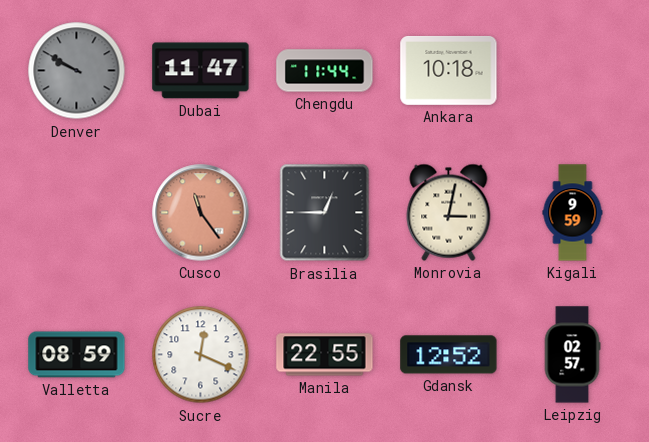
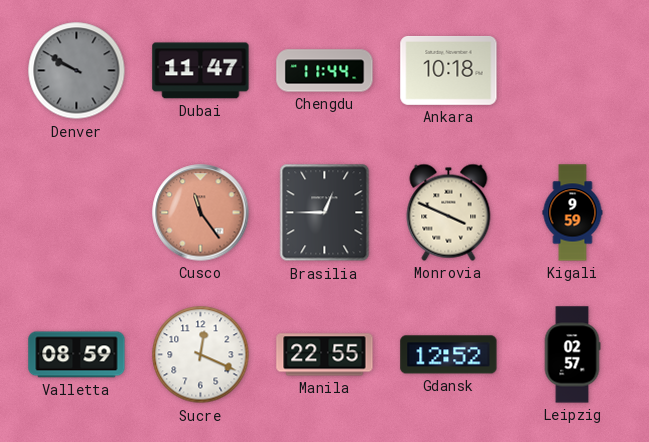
Monrovia: 3:02 -> 3:49
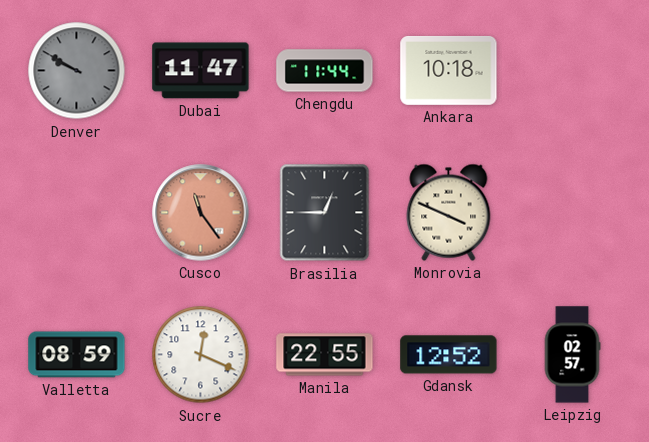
Kigali: 9:59 -> none
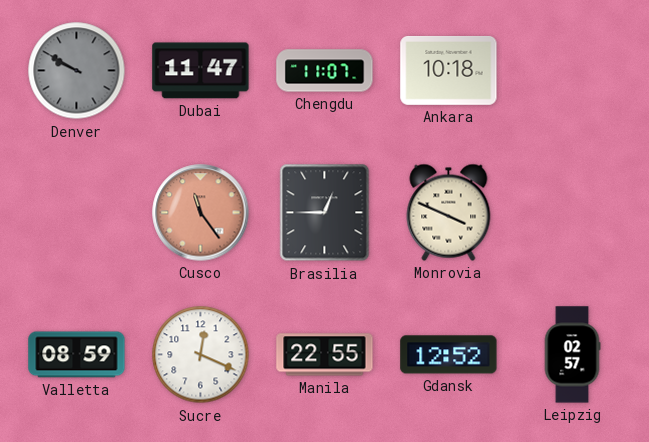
Chengdu: 11:44 -> 11:07
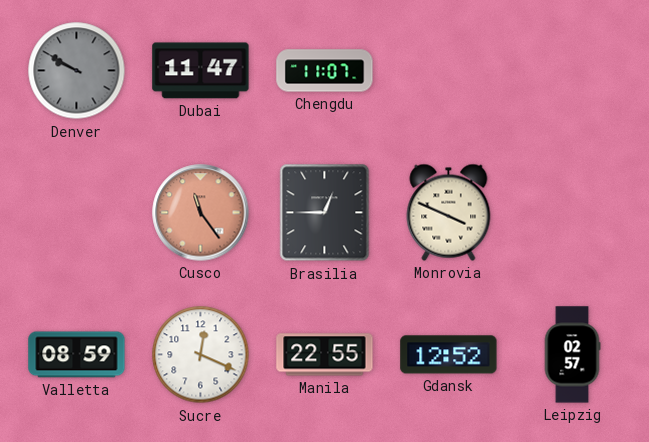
Ankara: 10:18 -> none
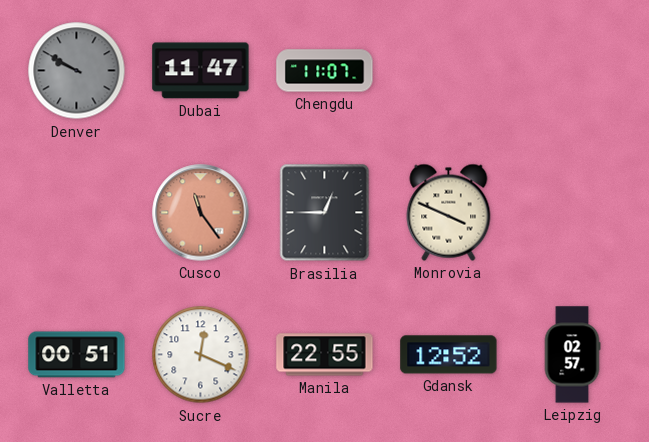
Valletta: 08:59 -> 00:51
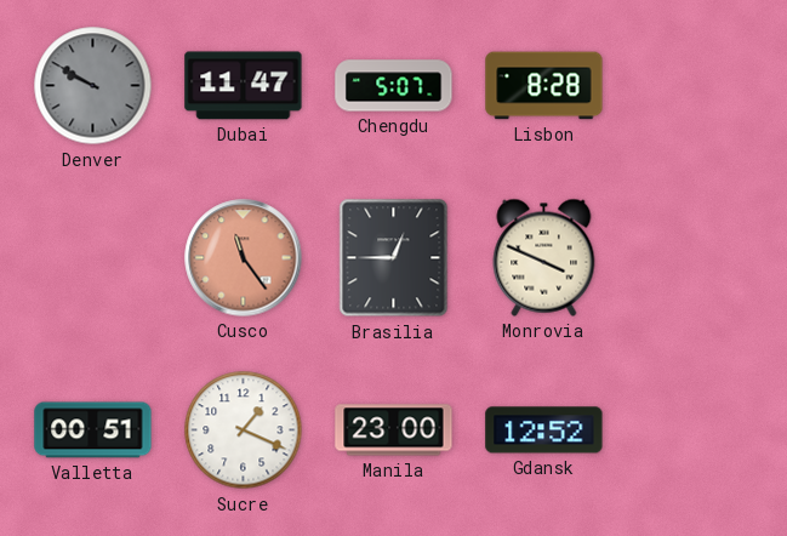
Chengdu: 11:07 -> 5:07
Lisbon: none -> 8:28
Sucre: 12:19 -> 1:19
Manila: 22:55 -> 23:00
Leipzig: 02:57 -> none
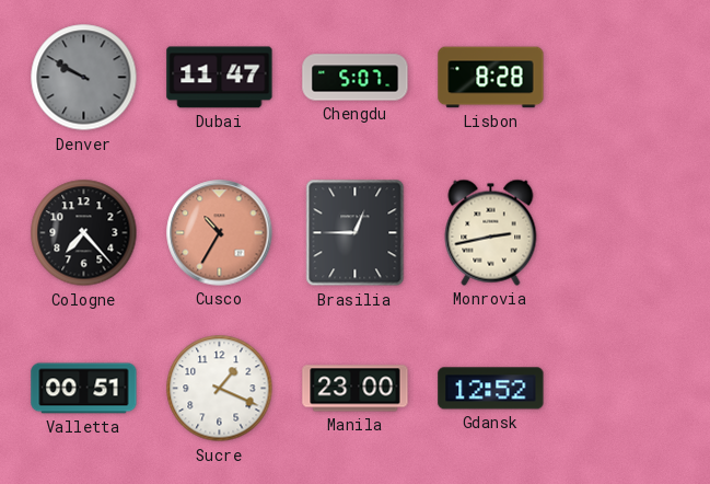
Cologne: none -> 7:23
Cusco: 11:24 -> 10:35
Monrovia: 3:49 -> 2:43
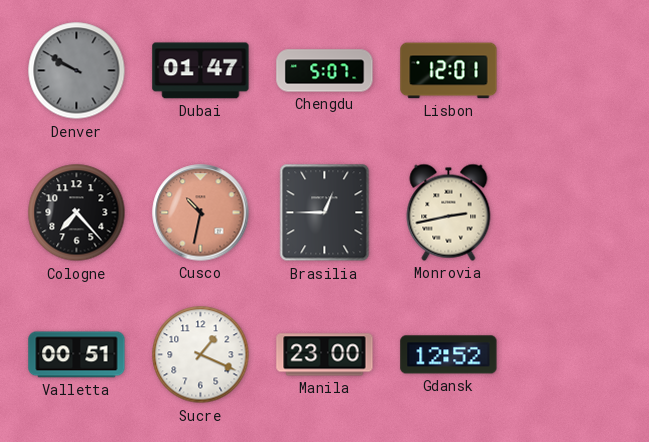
Dubai: 11:47 -> 01:47
Lisbon: 8:28 -> 12:01
Cusco: 10:35 -> 10:32
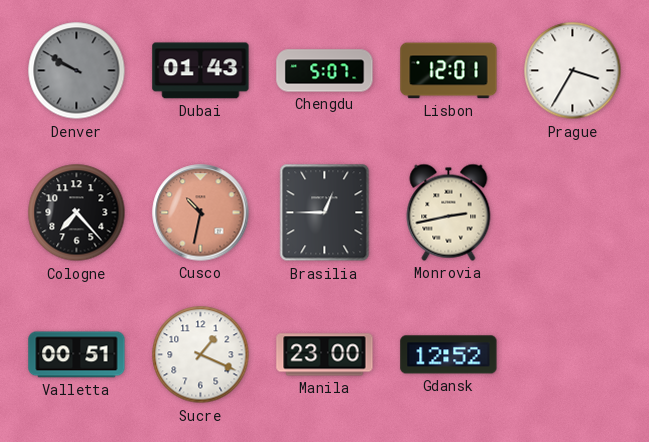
Dubai: 01:47 -> 01:43
Prague: none -> 3:35
